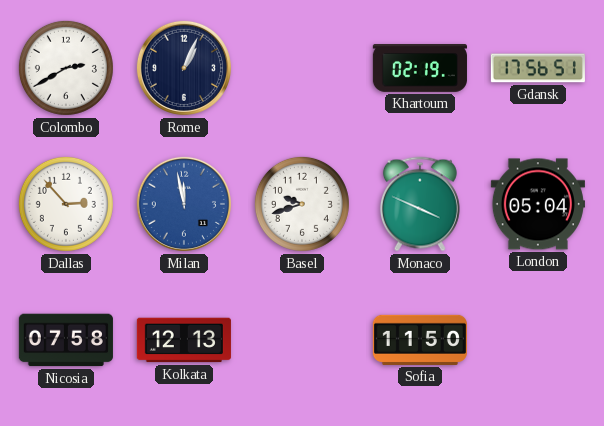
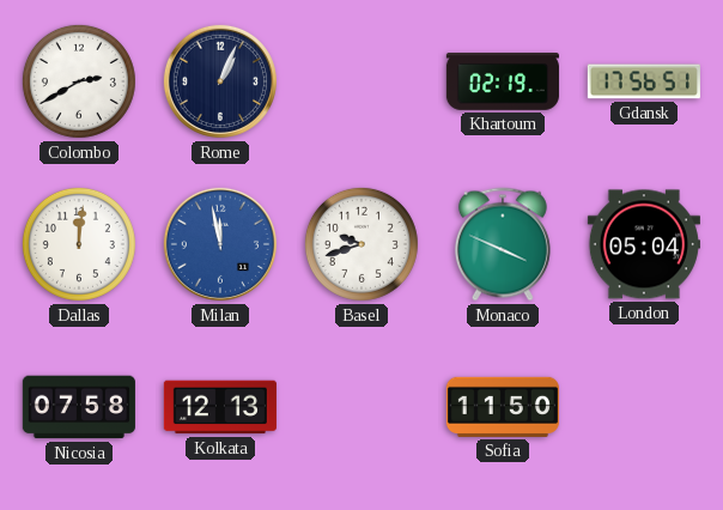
Dallas: 2:53 -> 12:01
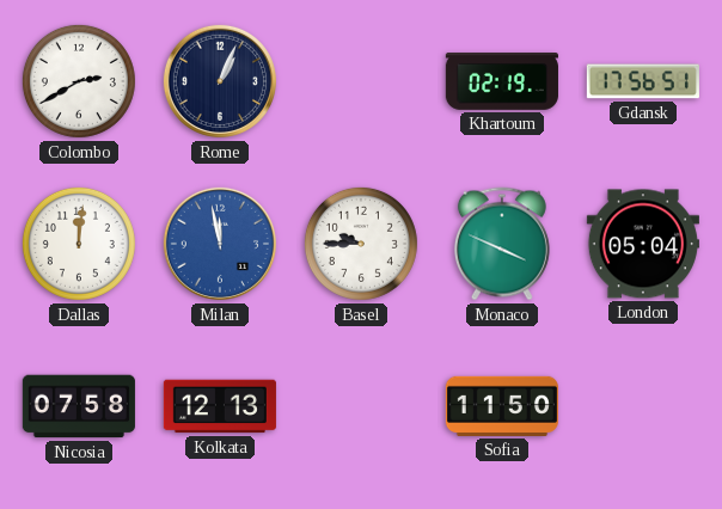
Basel: 9:42 -> 9:45
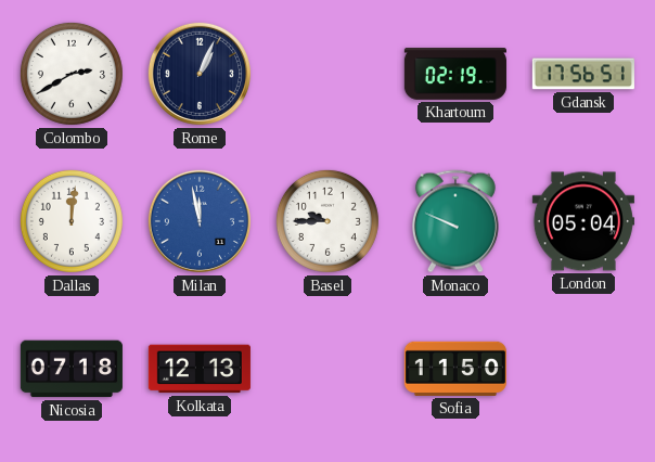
Monaco: 3:49 -> 9:49
Nicosia: 07:58 -> 07:18
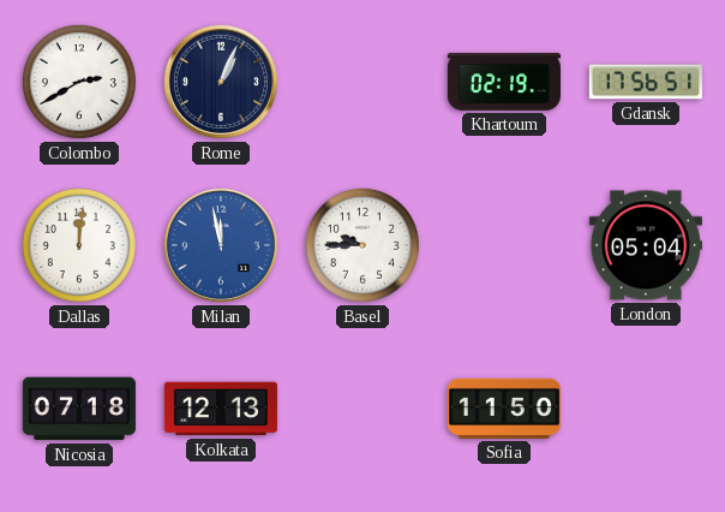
Monaco: 9:49 -> none
